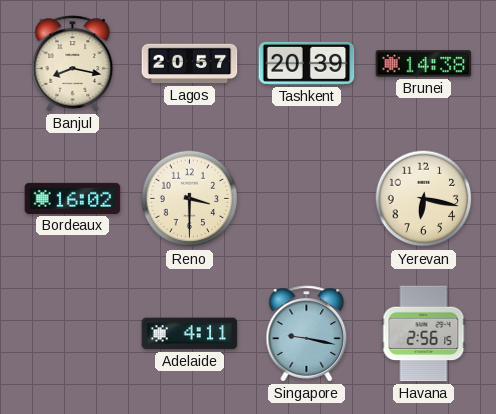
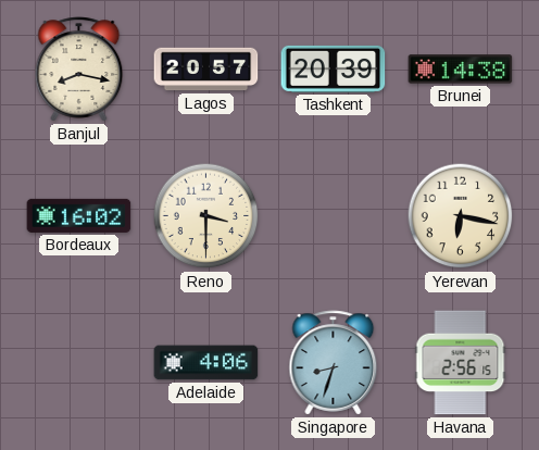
Adelaide: 4:11 -> 4:06
Singapore: 9:17 -> 8:33
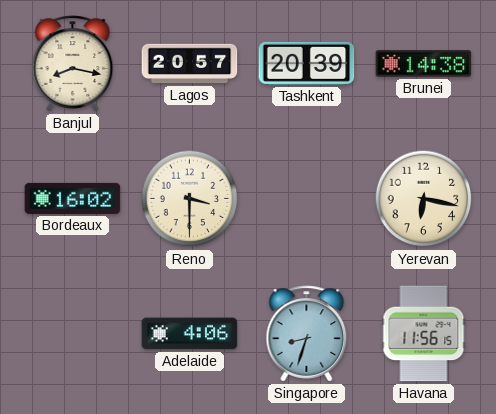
Havana: 2:56 -> 11:56
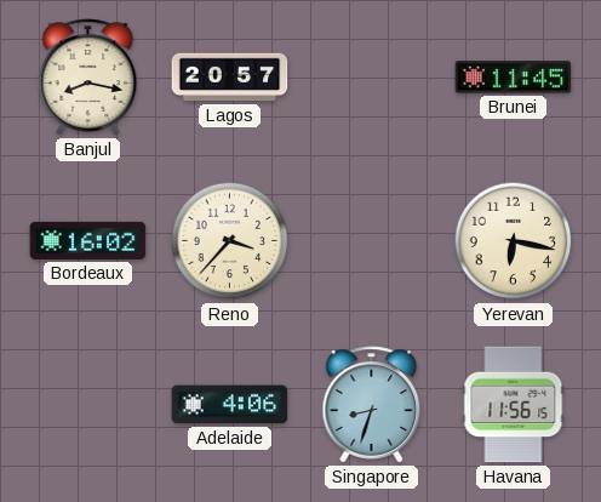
Tashkent: 20:39 -> none
Brunei: 14:38 -> 11:45
Reno: 3:30 -> 3:37
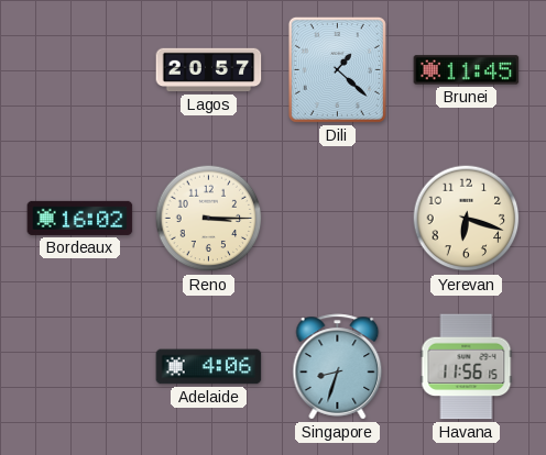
Banjul: 8:17 -> none
Dili: none -> 1:22
Reno: 3:37 -> 3:15
Yerevan: 6:17 -> 6:18
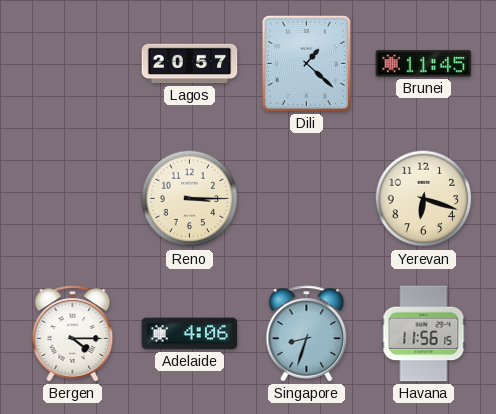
Bordeaux: 16:02 -> none
Bergen: none -> 4:15
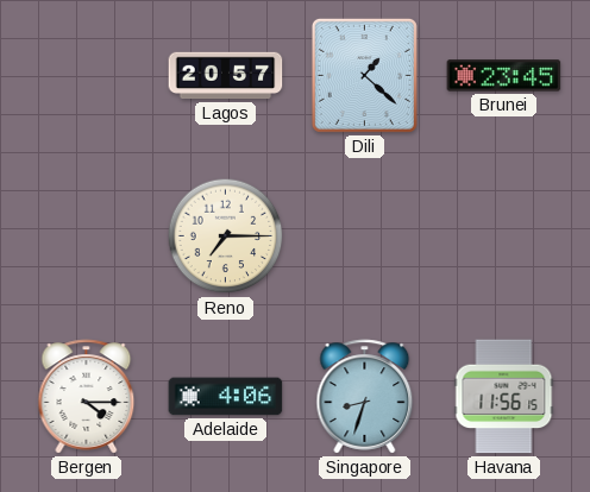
Brunei: 11:45 -> 23:45
Reno: 3:15 -> 7:15
Yerevan: 6:18 -> none
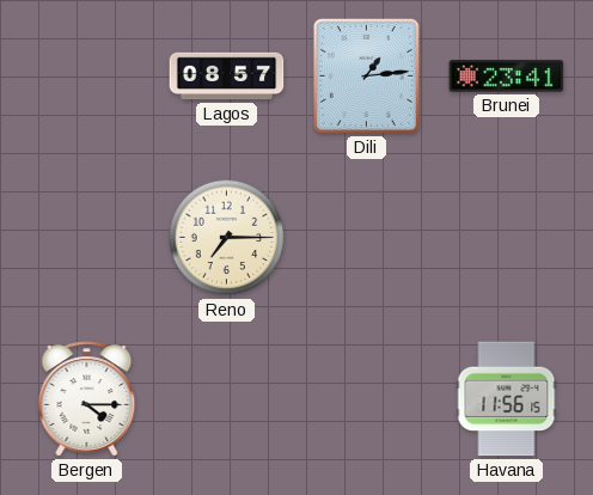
Lagos: 20:57 -> 08:57
Dili: 1:22 -> 1:14
Brunei: 23:45 -> 23:41
Adelaide: 4:06 -> none
Singapore: 8:33 -> none
